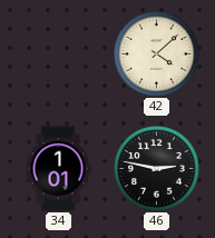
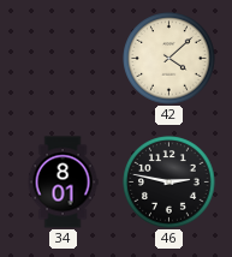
34: 1:01 -> 8:01
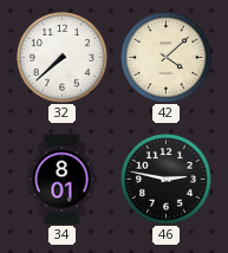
32: none -> 7:38
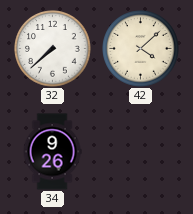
34: 8:01 -> 9:26
46: 2:47 -> none
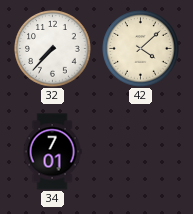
32: 7:38 -> 7:37
34: 9:26 -> 7:01
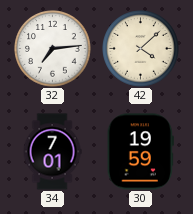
32: 7:37 -> 7:14
30: none -> 19:59
